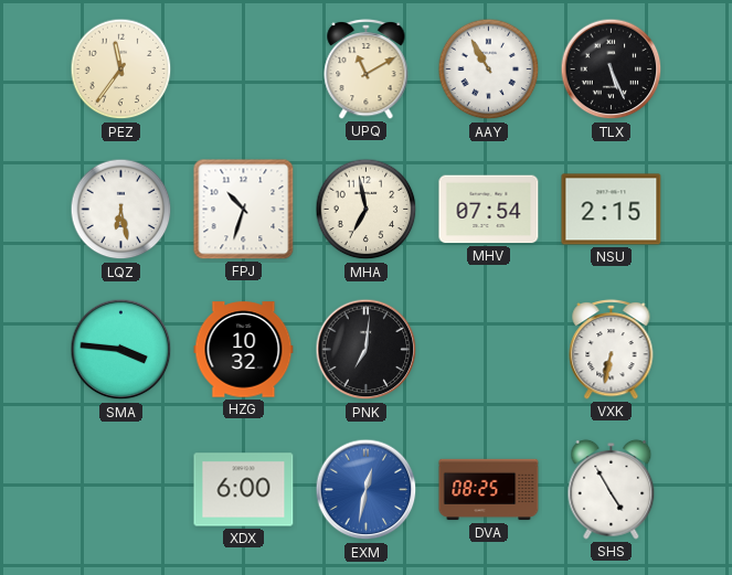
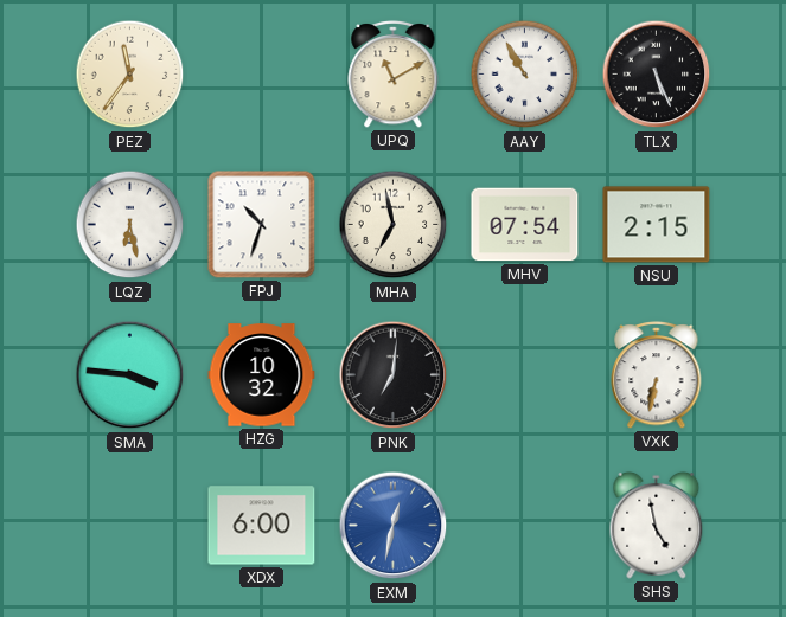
DVA: 08:25 -> none
SHS: 4:55 -> 4:58
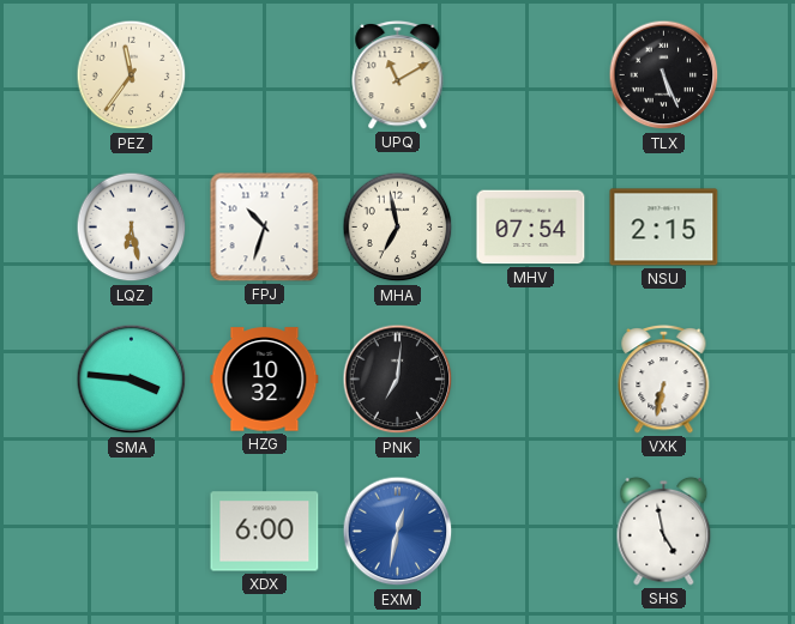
AAY: 10:55 -> none
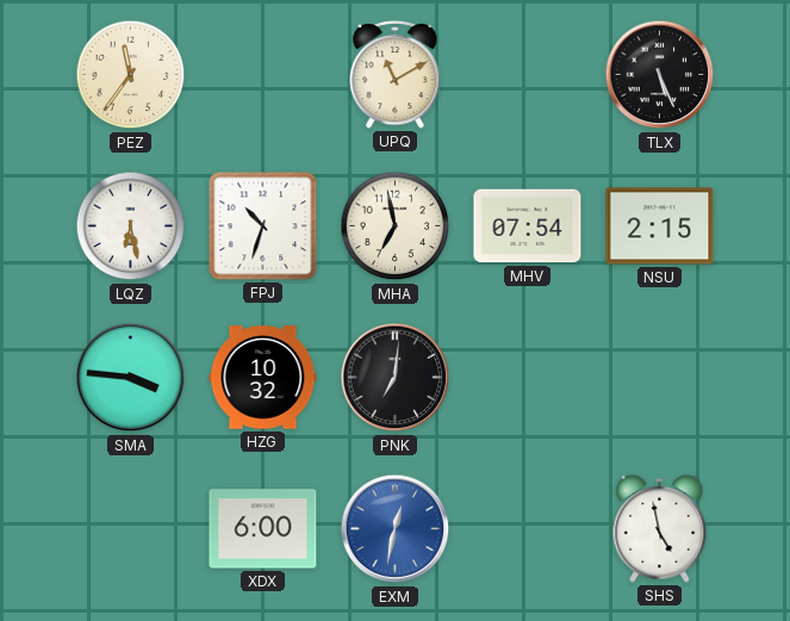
VXK: 6:32 -> none
